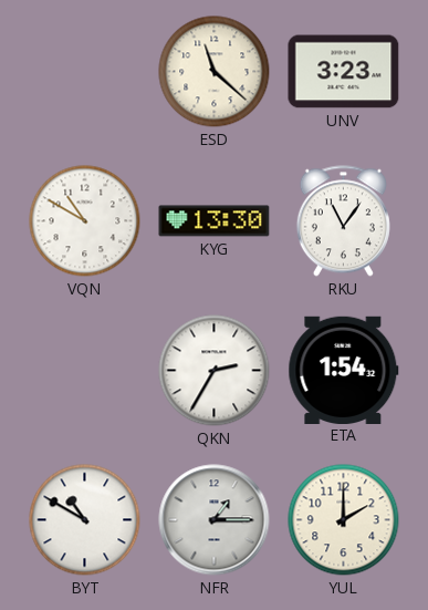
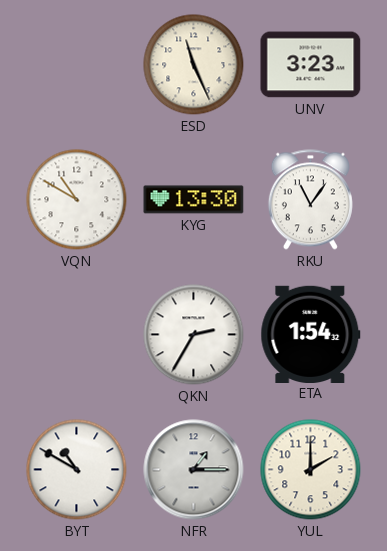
ESD: 11:22 -> 11:26
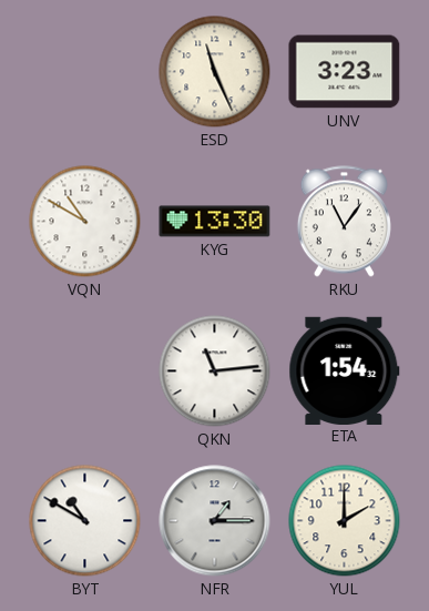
QKN: 2:35 -> 11:14
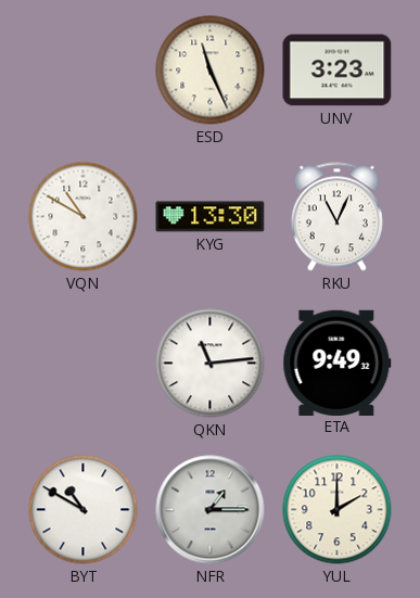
RKU: 11:06 -> 11:04
ETA: 1:54 -> 9:49
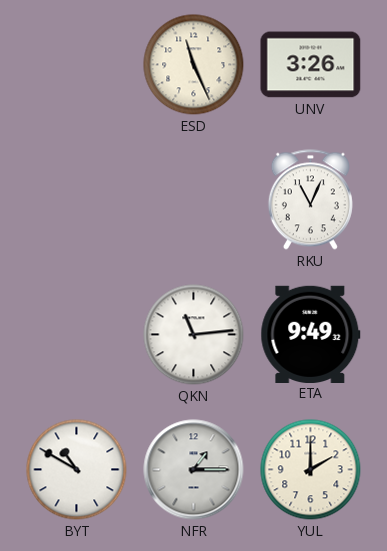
UNV: 3:23 -> 3:26
VQN: 10:50 -> none
KYG: 13:30 -> none
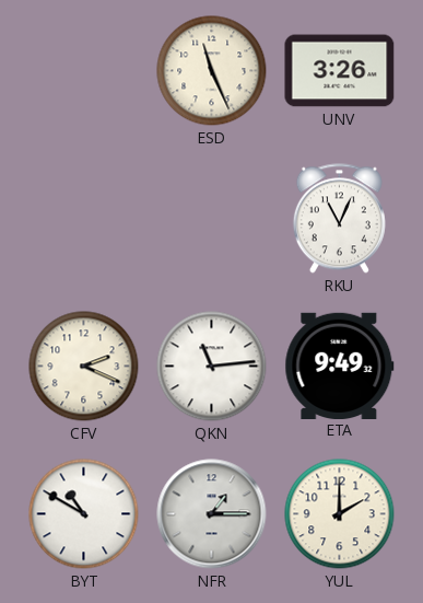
CFV: none -> 2:19
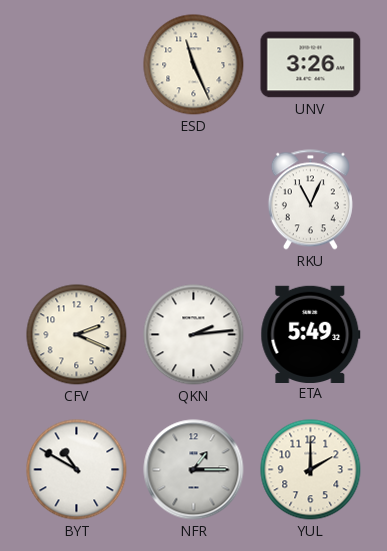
QKN: 11:14 -> 2:14
ETA: 9:49 -> 5:49
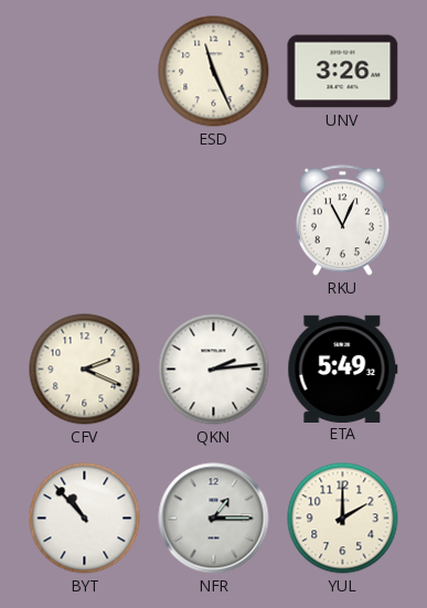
BYT: 10:50 -> 10:53
